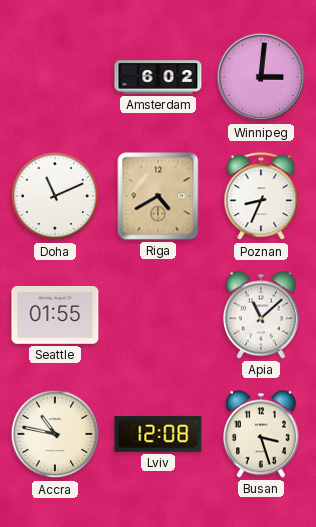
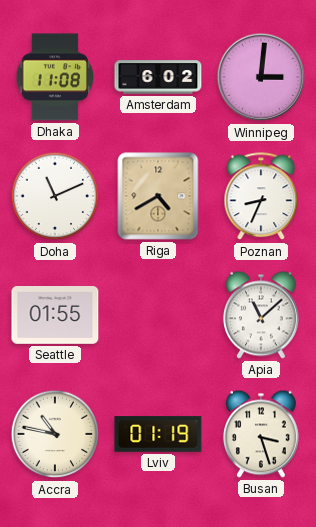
Dhaka: none -> 11:08
Lviv: 12:08 -> 01:19
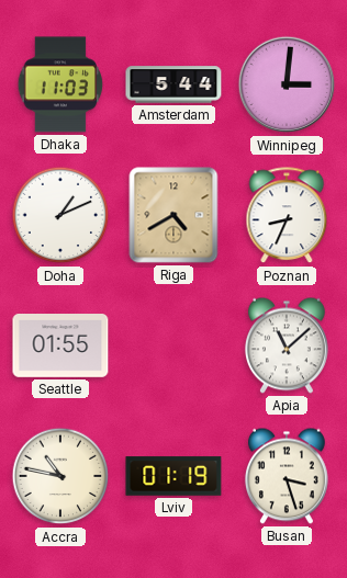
Dhaka: 11:08 -> 11:03
Amsterdam: 6:02 -> 5:44
Doha: 11:11 -> 1:11
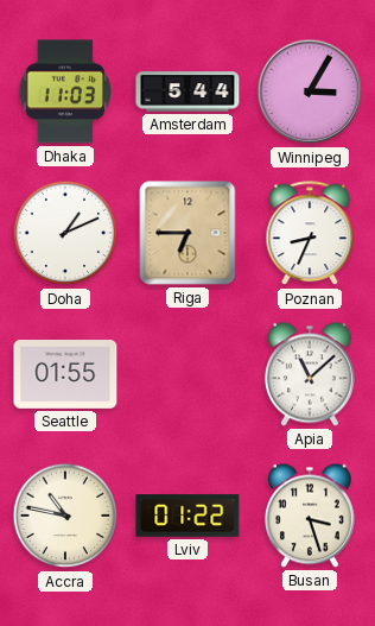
Winnipeg: 3:01 -> 3:05
Riga: 4:40 -> 6:45
Lviv: 01:19 -> 01:22
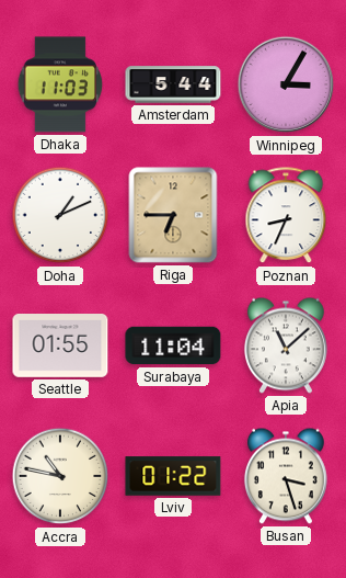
Surabaya: none -> 11:04
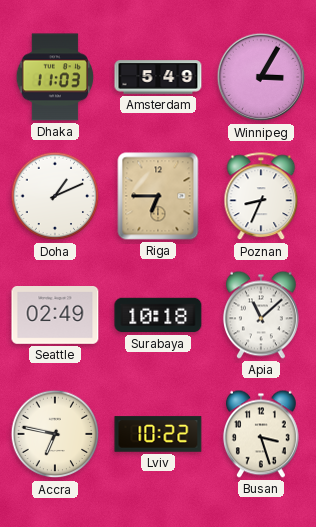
Amsterdam: 5:44 -> 5:49
Seattle: 01:55 -> 02:49
Surabaya: 11:04 -> 10:18
Accra: 10:47 -> 6:47
Lviv: 01:22 -> 10:22
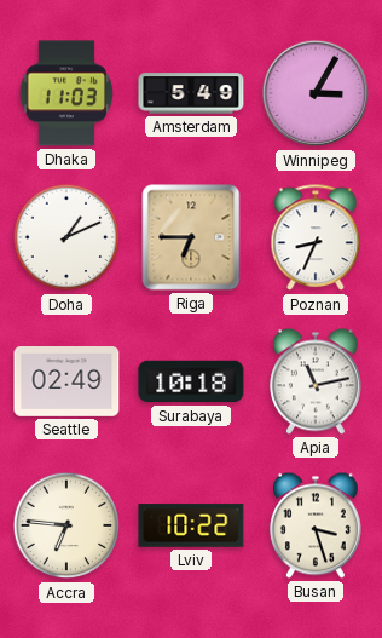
Apia: 11:08 -> 11:13
Accra: 6:47 -> 6:46
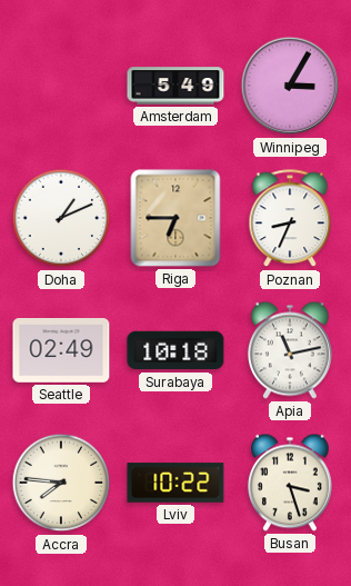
Dhaka: 11:03 -> none
Accra: 6:46 -> 7:46
